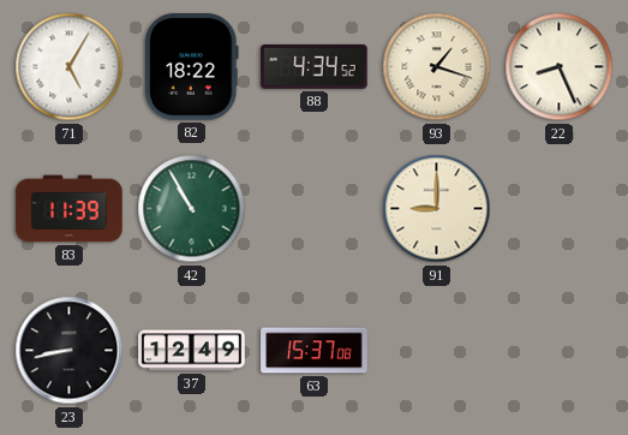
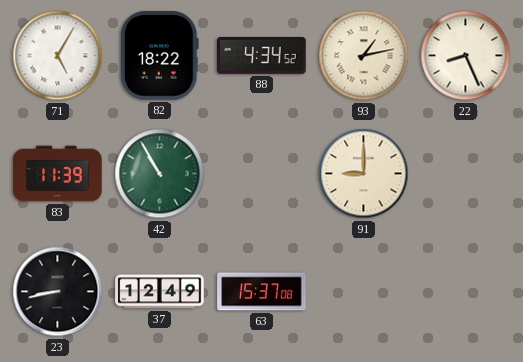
93: 1:18 -> 1:13
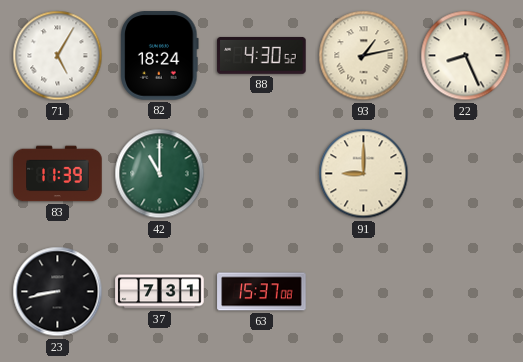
82: 18:22 -> 18:24
88: 4:34 -> 4:30
42: 10:55 -> 11:00
37: 12:49 -> 7:31
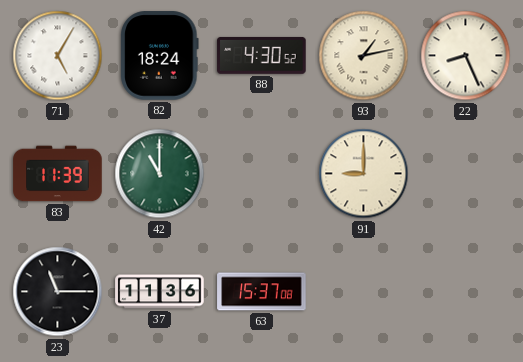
23: 8:43 -> 11:15
37: 7:31 -> 11:36
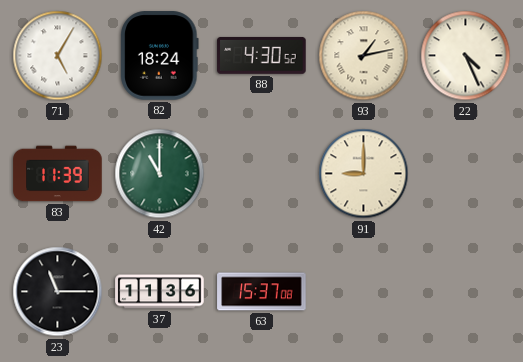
22: 8:26 -> 4:26
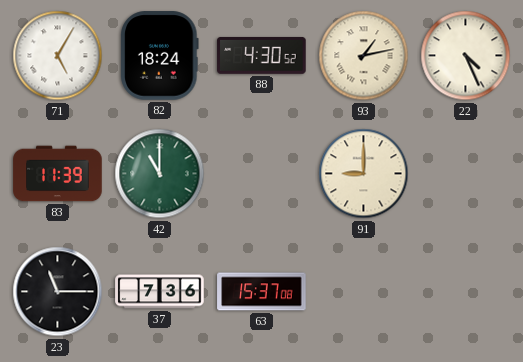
37: 11:36 -> 7:36
